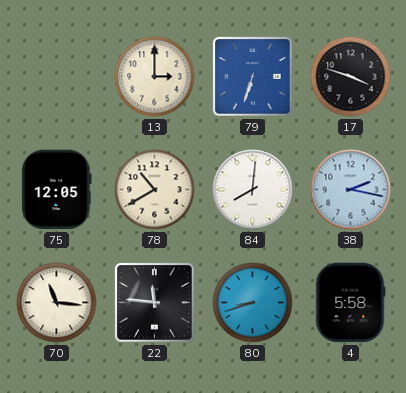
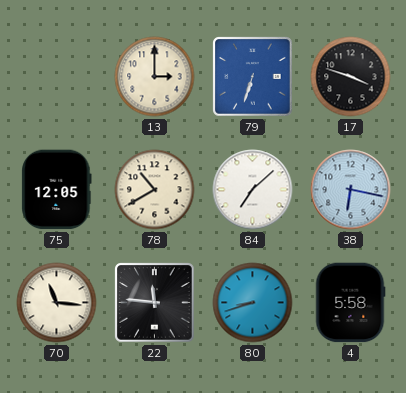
84: 8:01 -> 7:08
38: 2:17 -> 6:17
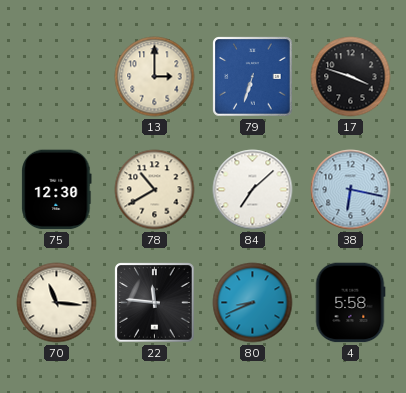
75: 12:05 -> 12:30
80: 8:42 -> 8:41
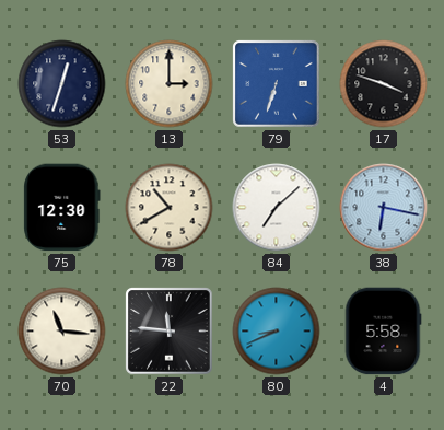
53: none -> 12:33
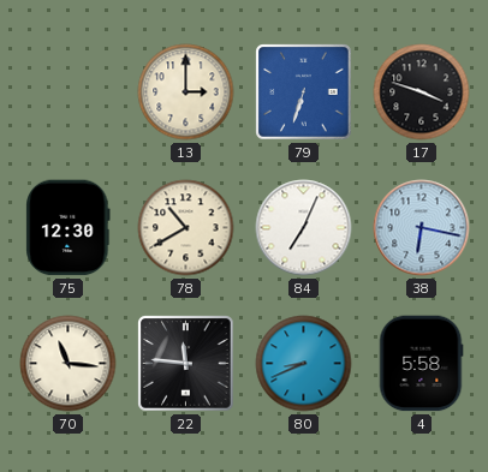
53: 12:33 -> none
84: 7:08 -> 7:04
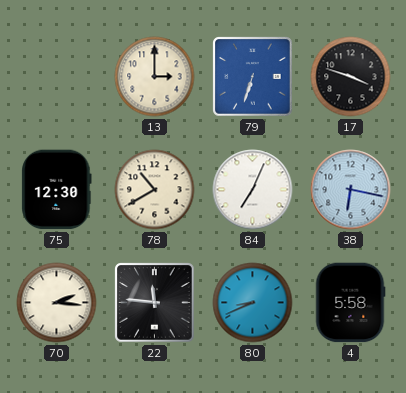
70: 11:16 -> 2:16
